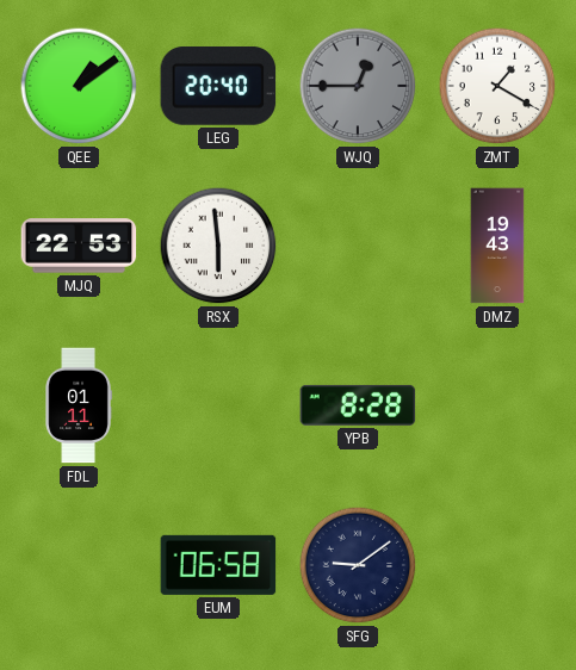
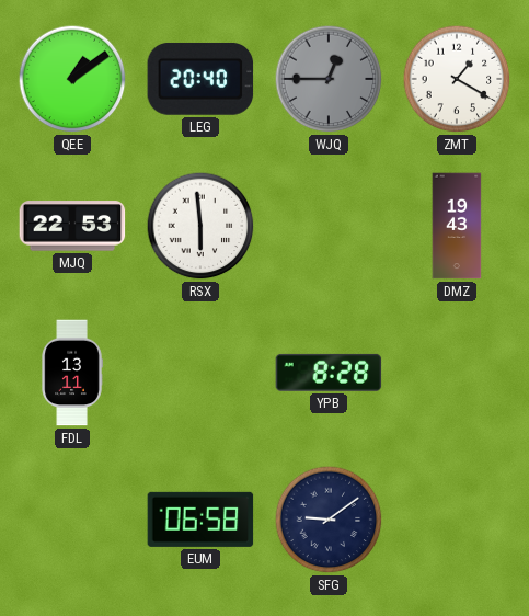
FDL: 01:11 -> 13:11
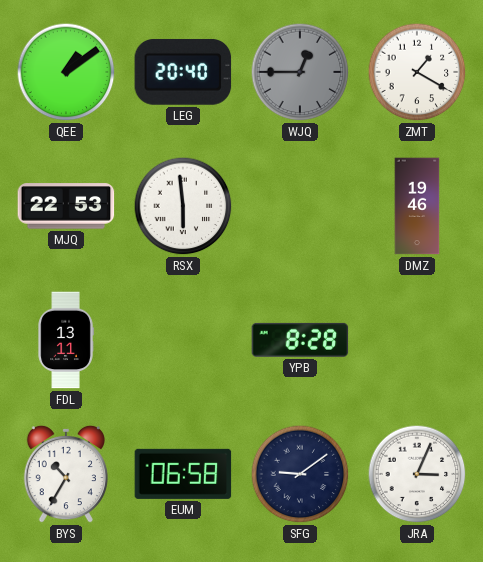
DMZ: 19:43 -> 19:46
BYS: none -> 10:35
JRA: none -> 3:04
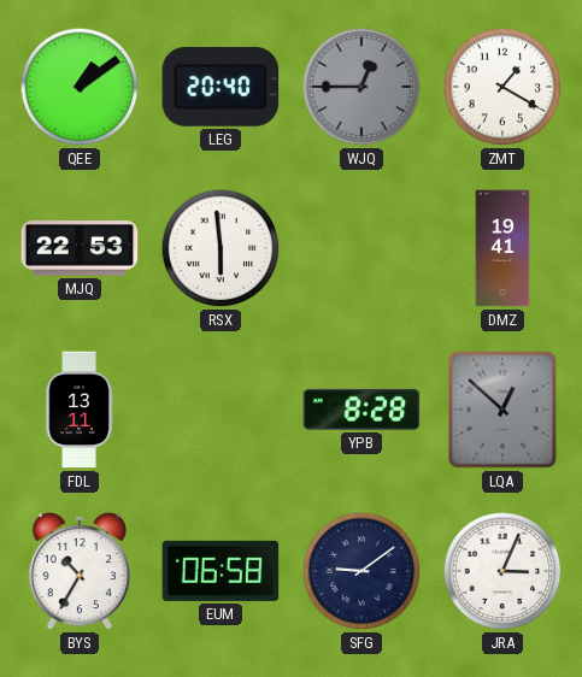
DMZ: 19:46 -> 19:41
LQA: none -> 12:52
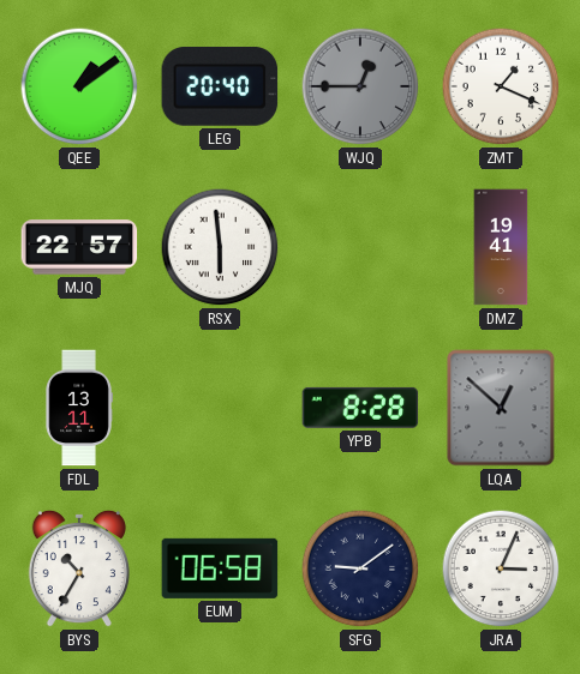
ZMT: 1:20 -> 1:19
MJQ: 22:53 -> 22:57
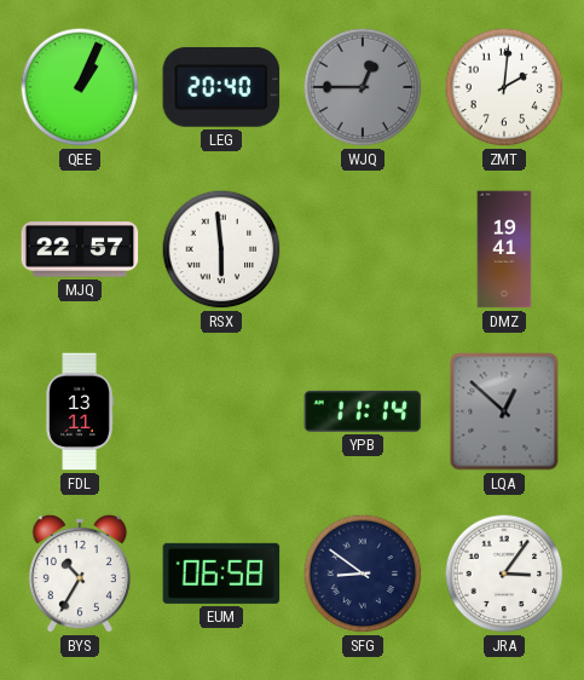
QEE: 1:09 -> 1:04
ZMT: 1:19 -> 2:01
YPB: 8:28 -> 11:14
SFG: 9:09 -> 8:51
JRA: 3:04 -> 3:06
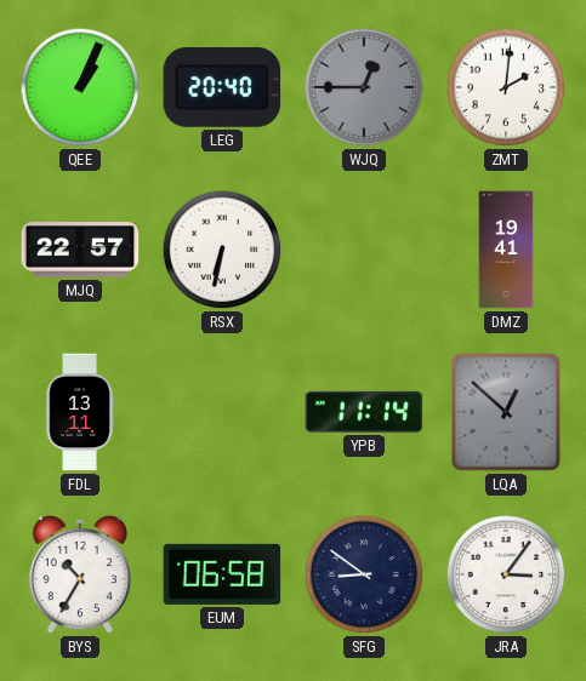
RSX: 5:59 -> 6:32
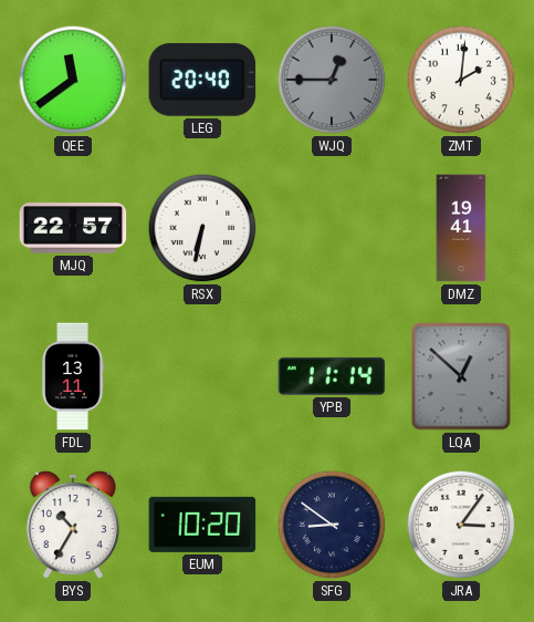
QEE: 1:04 -> 11:39
EUM: 06:58 -> 10:20
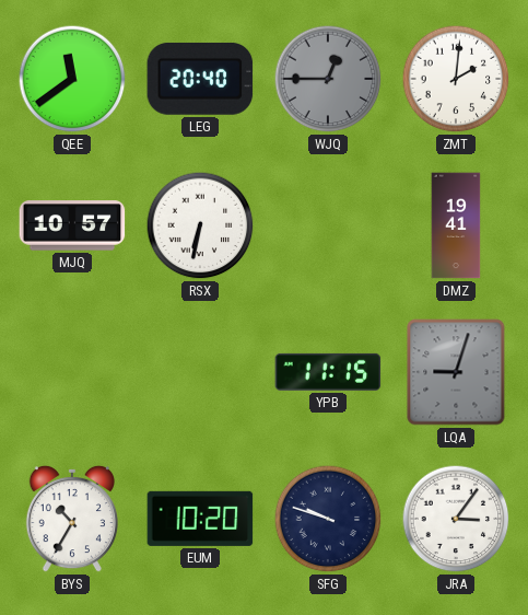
MJQ: 22:57 -> 10:57
FDL: 13:11 -> none
YPB: 11:14 -> 11:15
LQA: 12:52 -> 9:03
SFG: 8:51 -> 9:48
